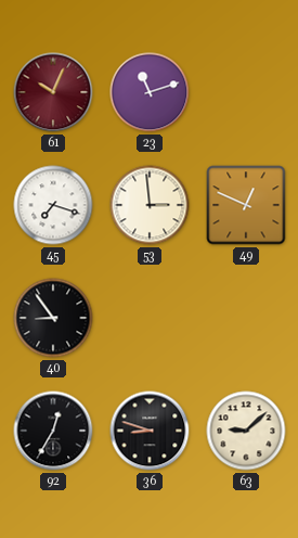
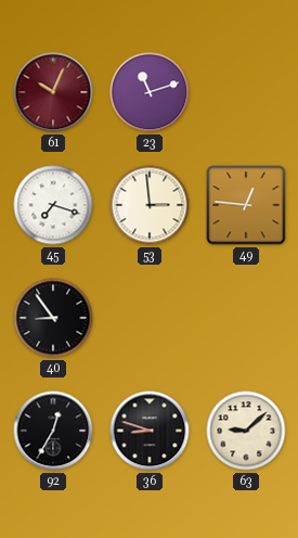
49: 12:49 -> 12:46
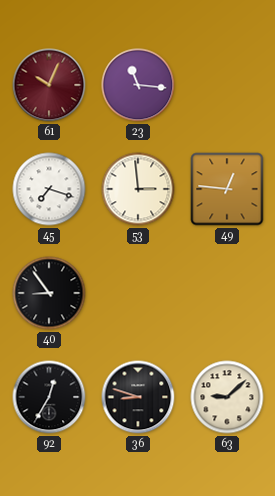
23: 11:12 -> 11:16
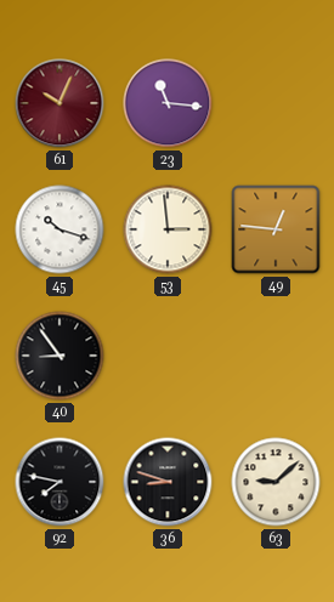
45: 7:18 -> 10:18
92: 12:35 -> 7:47
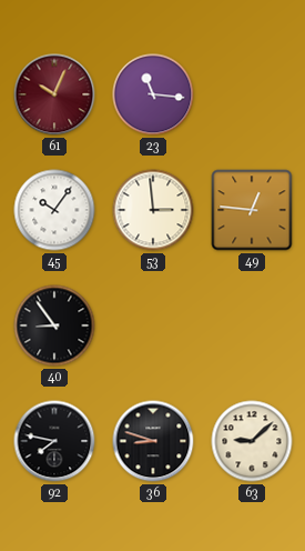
45: 10:18 -> 10:06
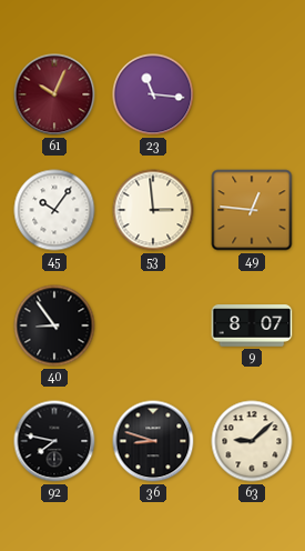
9: none -> 8:07
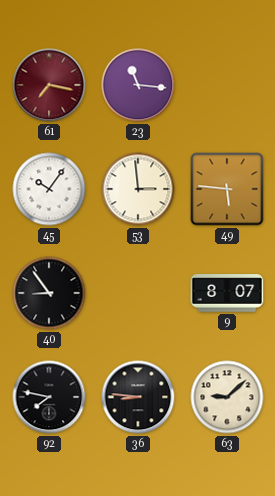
61: 10:04 -> 7:17
49: 12:46 -> 5:46
36: 8:48 -> 8:46
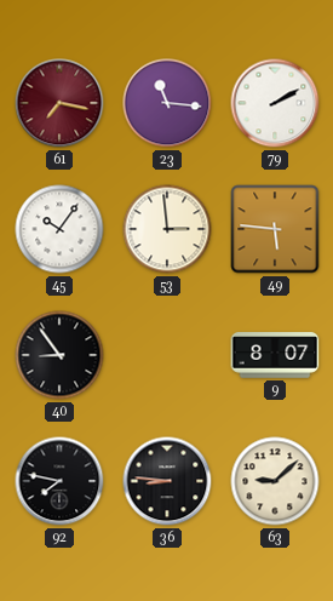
79: none -> 2:10
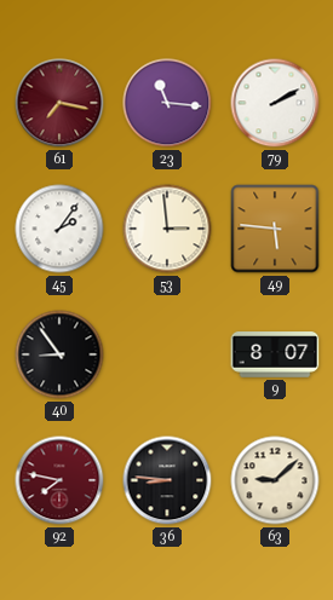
45: 10:06 -> 2:06
92 dial: black -> burgundy
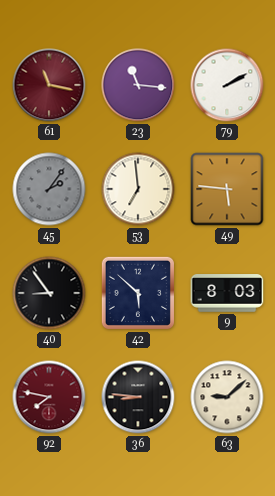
61: 7:17 -> 11:17
45 dial: white -> grey
53: 2:59 -> 6:59
42: none -> 5:52
9: 8:07 -> 8:03
